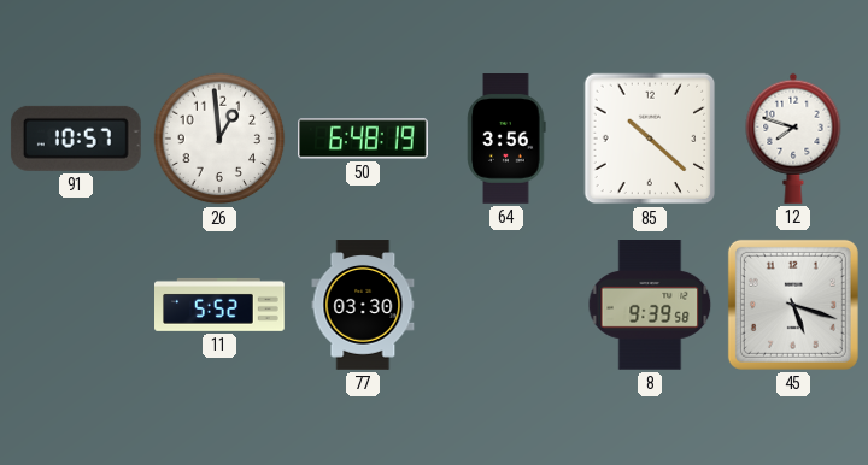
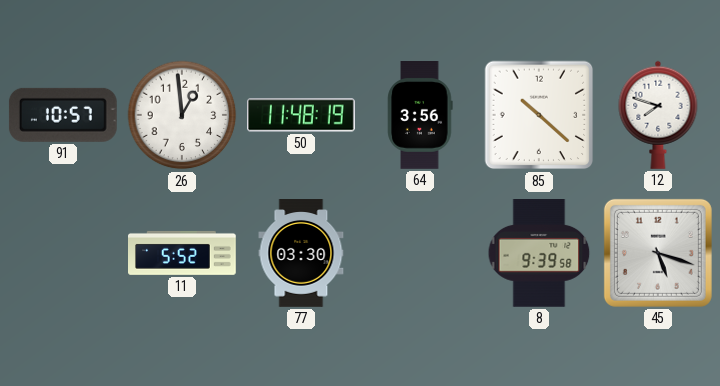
50: 6:48 -> 11:48
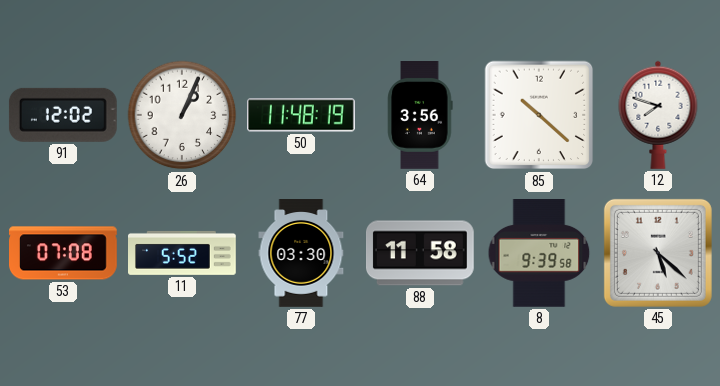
91: 10:57 -> 12:02
26: 12:59 -> 1:04
53: none -> 07:08
88: none -> 11:58
45: 5:18 -> 5:22
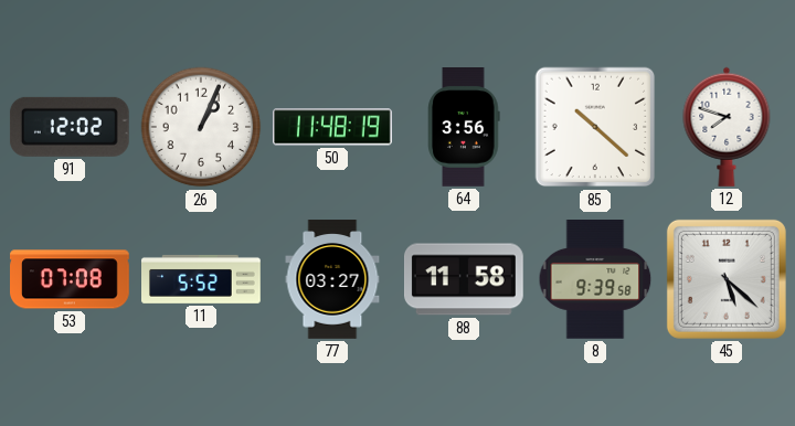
77: 03:30 -> 03:27
